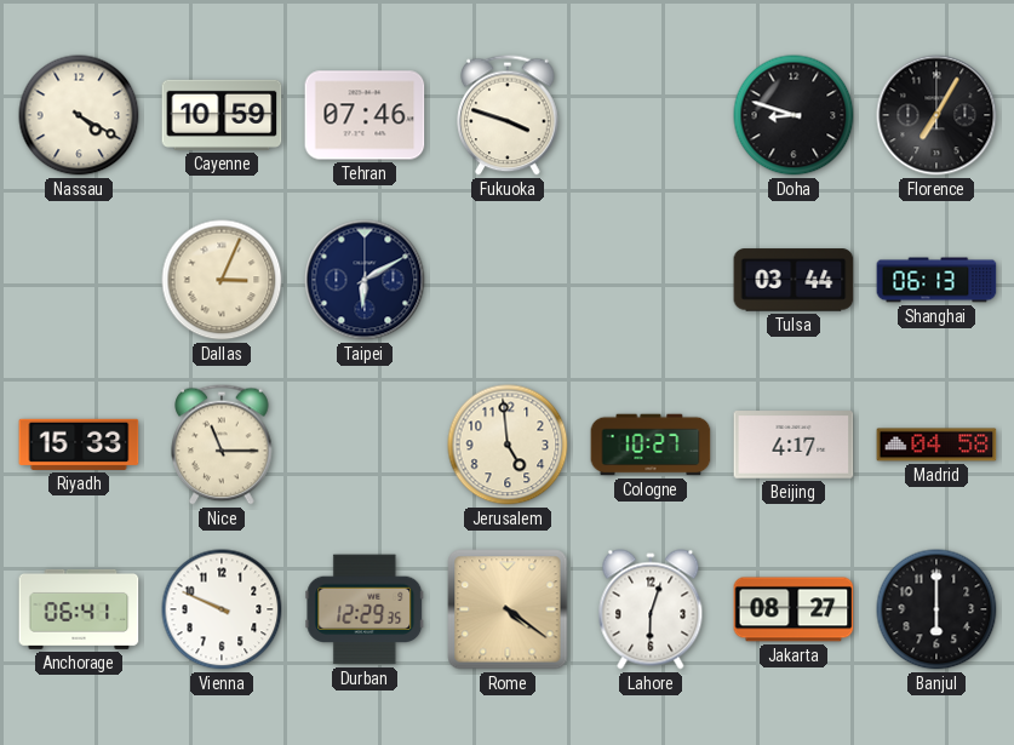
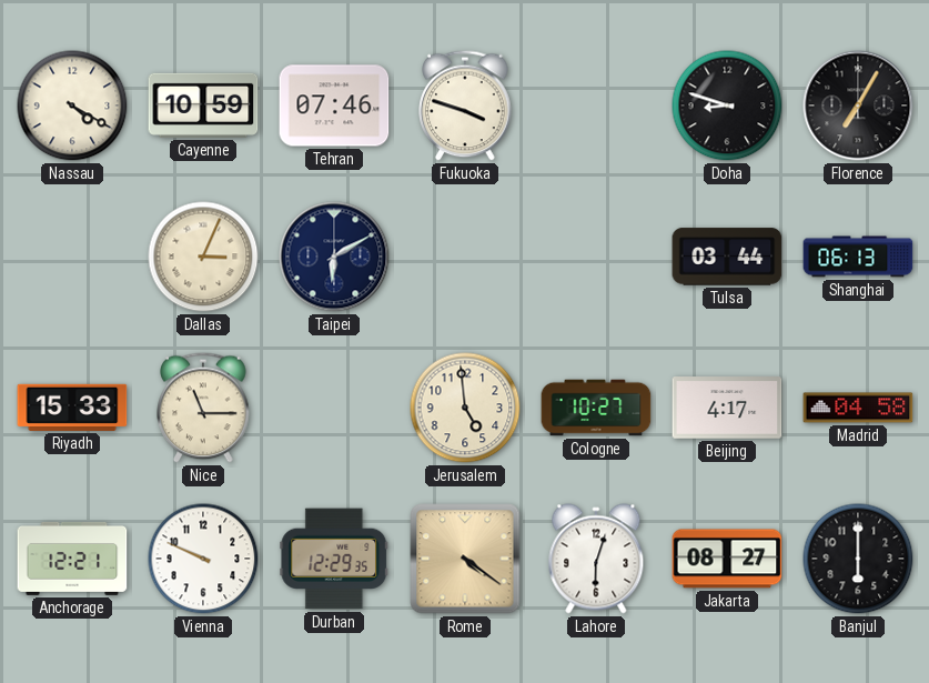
Anchorage: 06:41 -> 12:21
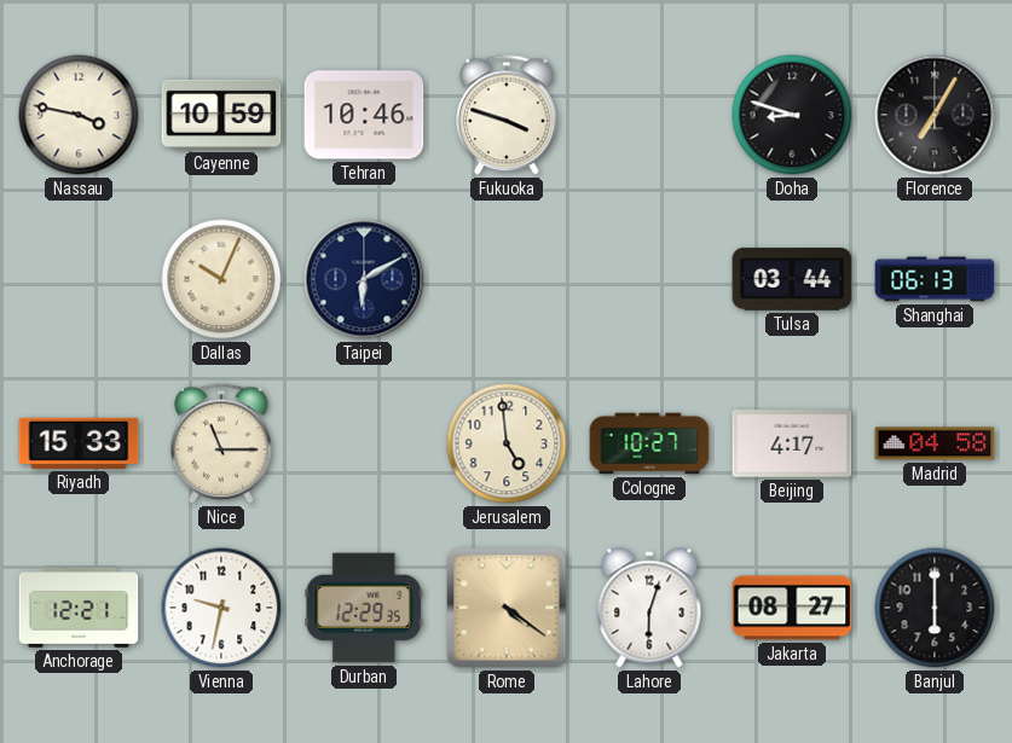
Nassau: 4:20 -> 3:47
Tehran: 07:46 -> 10:46
Dallas: 3:04 -> 10:04
Vienna: 9:49 -> 9:32
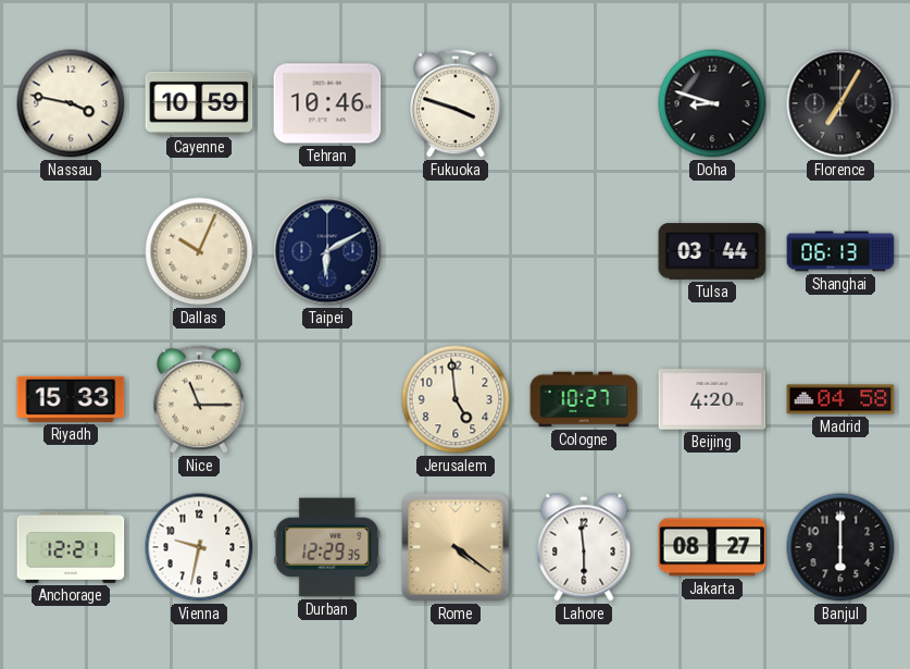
Beijing: 4:17 -> 4:20
Lahore: 6:03 -> 5:59
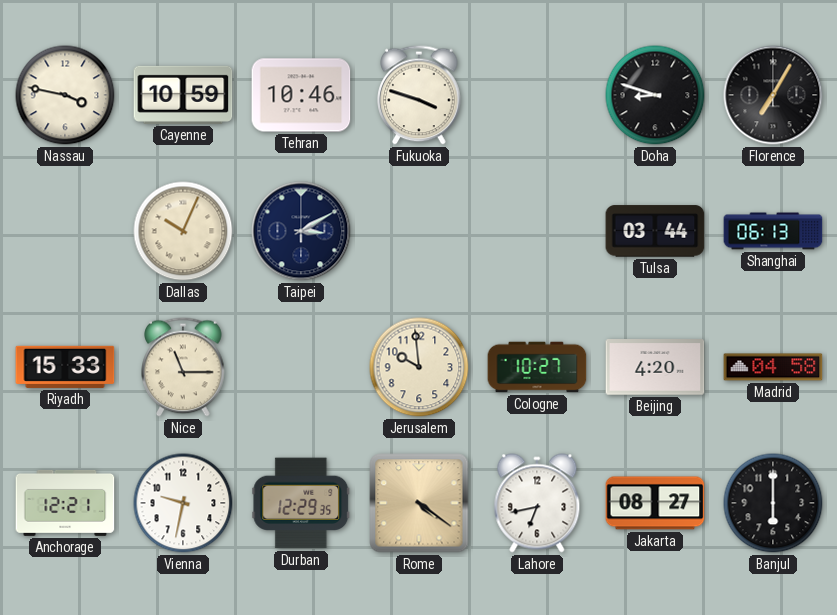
Taipei: 6:10 -> 3:10
Jerusalem: 4:59 -> 9:59
Lahore: 5:59 -> 6:43
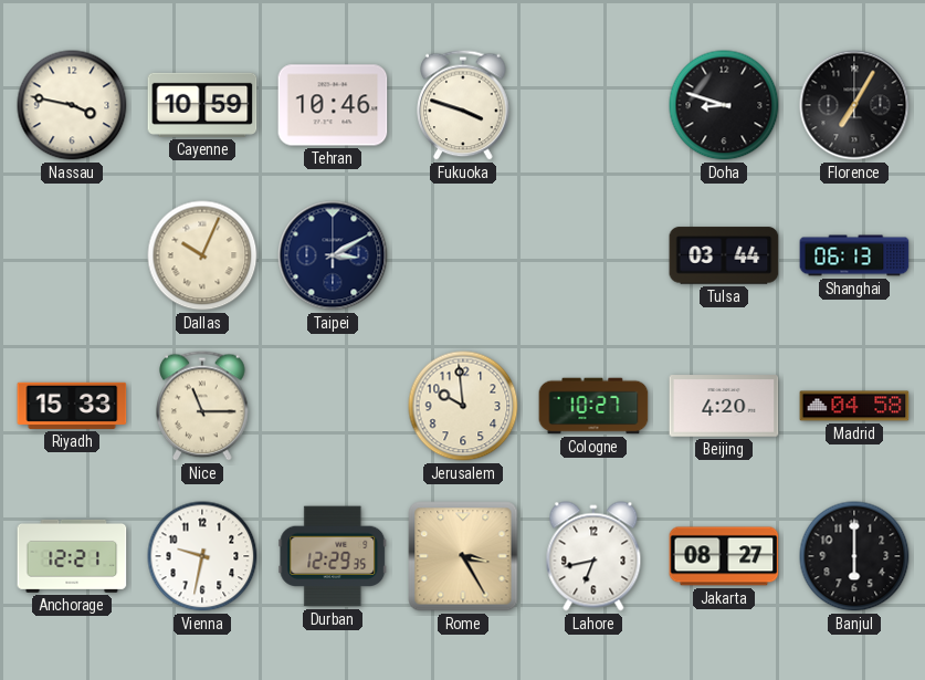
Rome: 4:21 -> 3:25
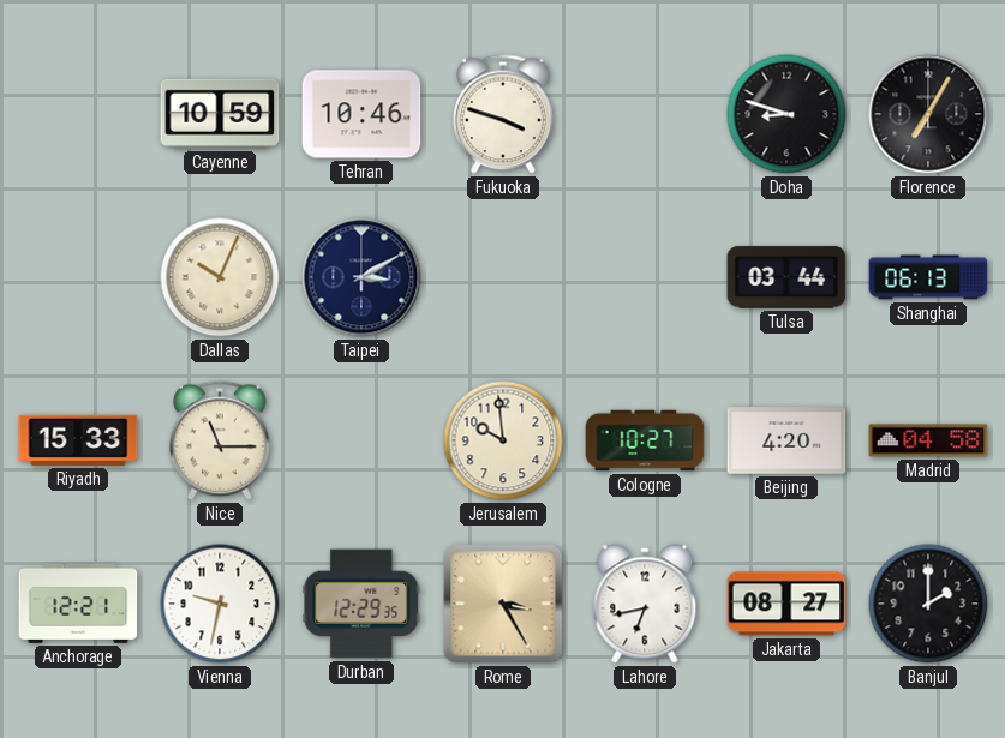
Nassau: 3:47 -> none
Banjul: 6:00 -> 2:00
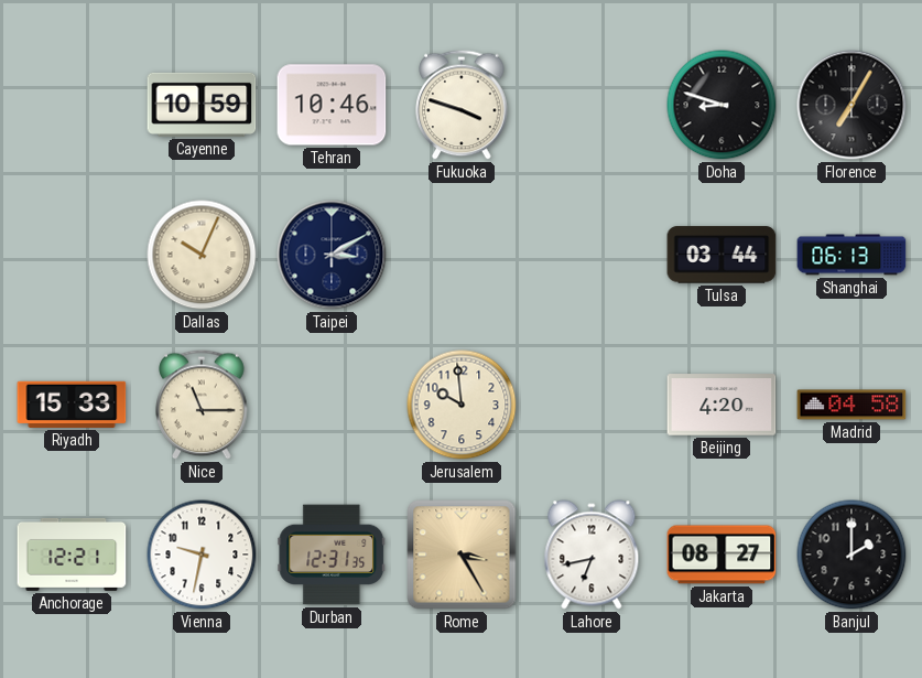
Cologne: 10:27 -> none
Durban: 12:29 -> 12:31
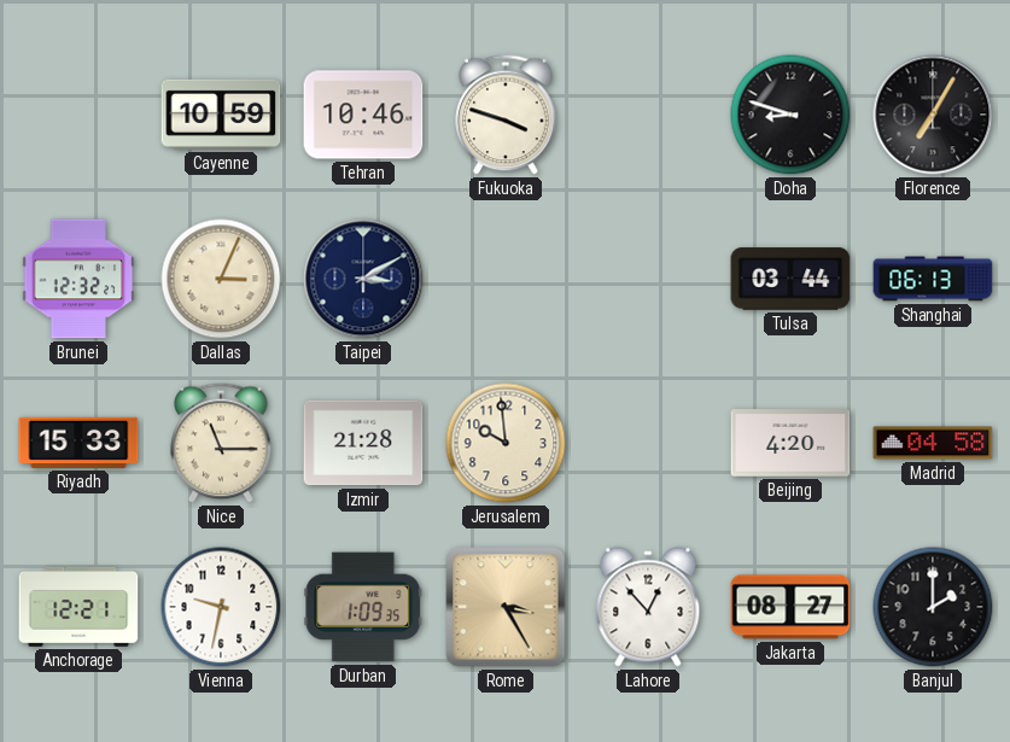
Brunei: none -> 12:32
Dallas: 10:04 -> 3:04
Izmir: none -> 21:28
Durban: 12:31 -> 1:09
Lahore: 6:43 -> 12:53
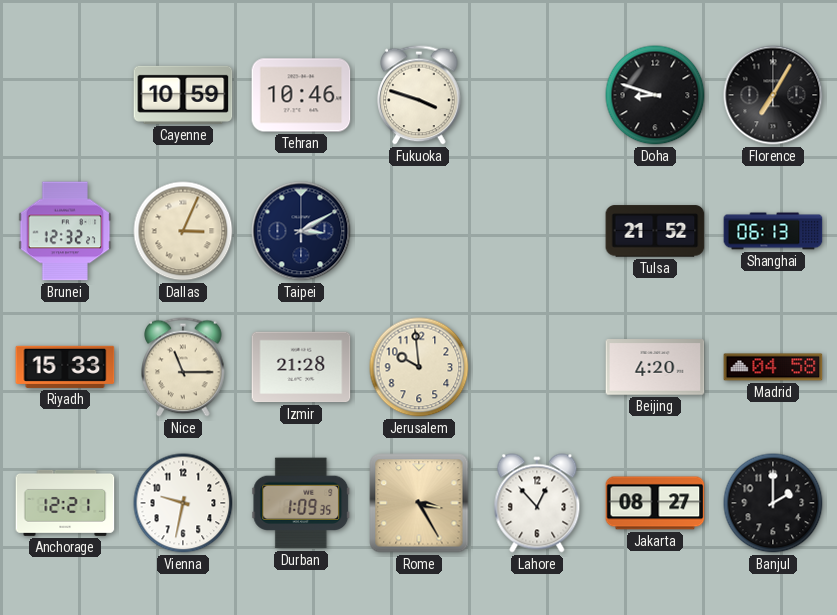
Tulsa: 03:44 -> 21:52
